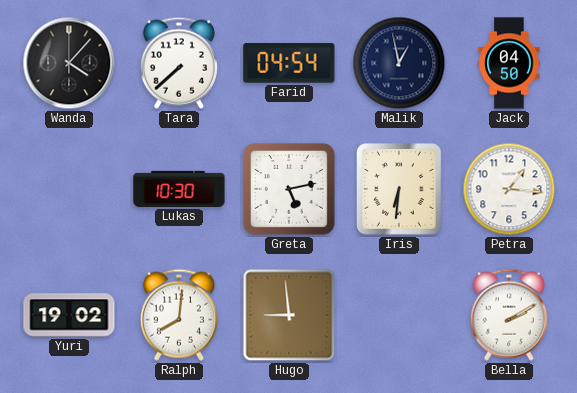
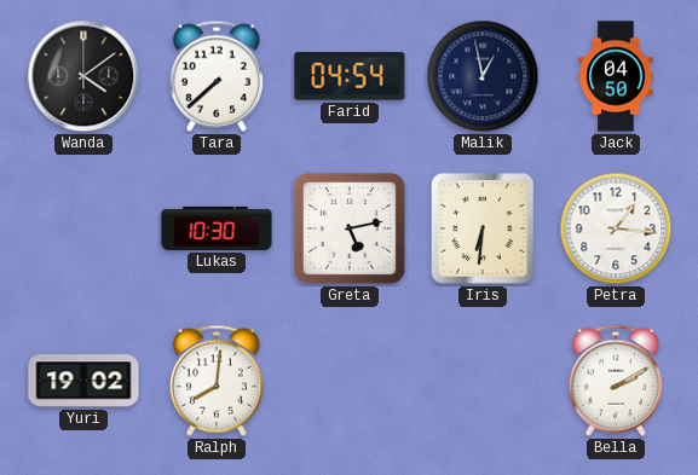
Wanda: 4:07 -> 4:09
Hugo: 8:59 -> none
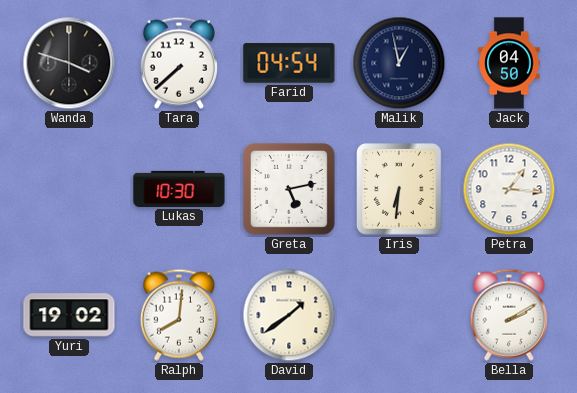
Wanda: 4:09 -> 3:48
David: none -> 1:39
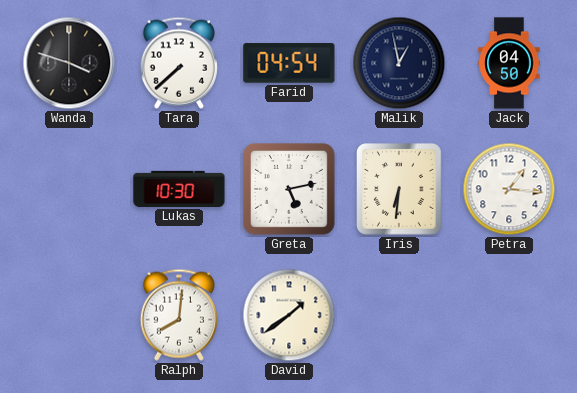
Yuri: 19:02 -> none
Bella: 2:10 -> none
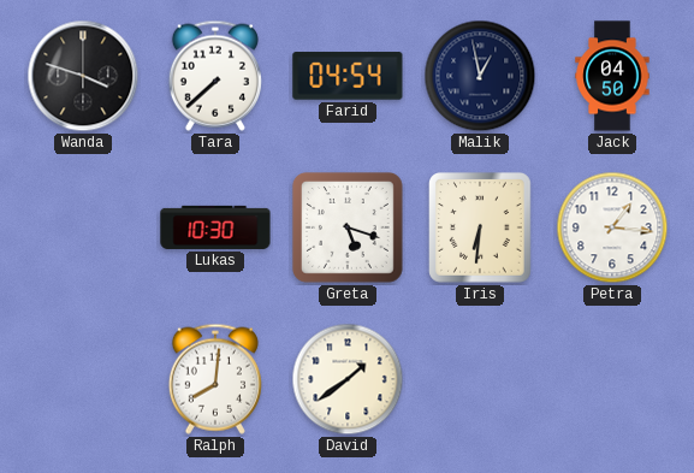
Greta: 5:13 -> 5:18
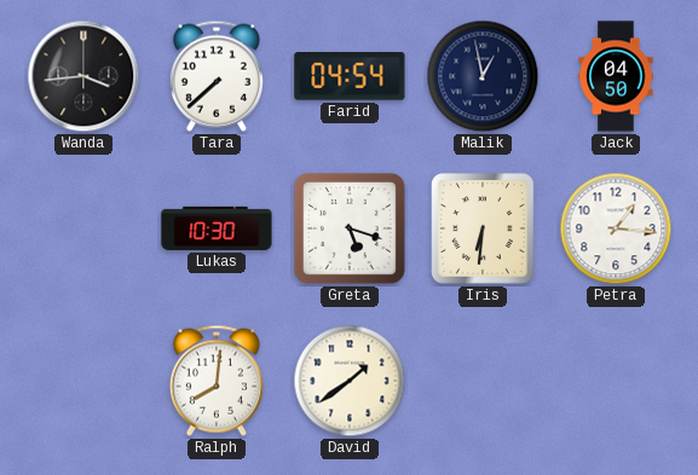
Wanda: 3:48 -> 3:44
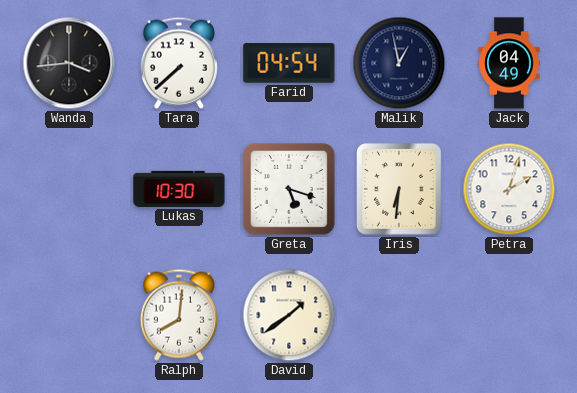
Jack: 04:50 -> 04:49
Petra: 1:16 -> 2:03
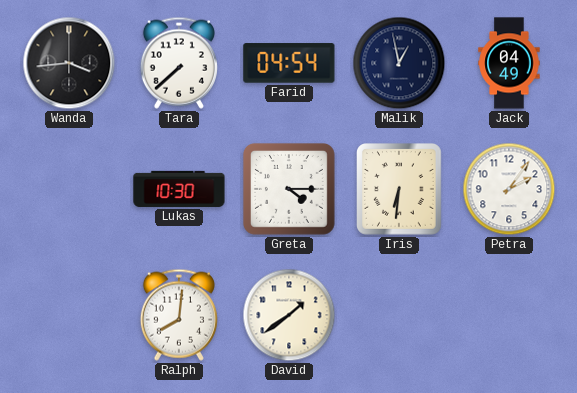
Greta: 5:18 -> 4:15
Petra: 2:03 -> 2:06
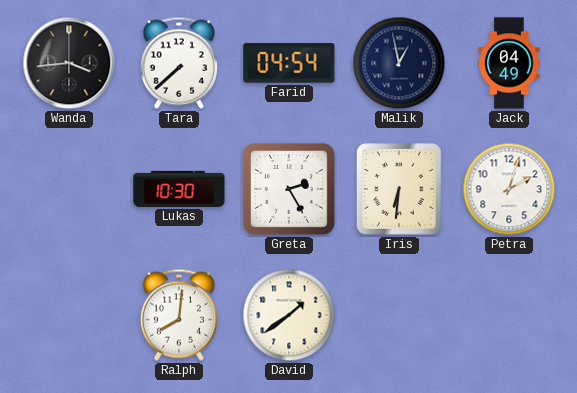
Greta: 4:15 -> 2:25
Petra: 2:06 -> 2:03
